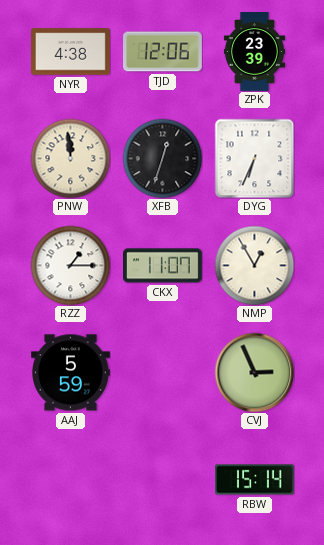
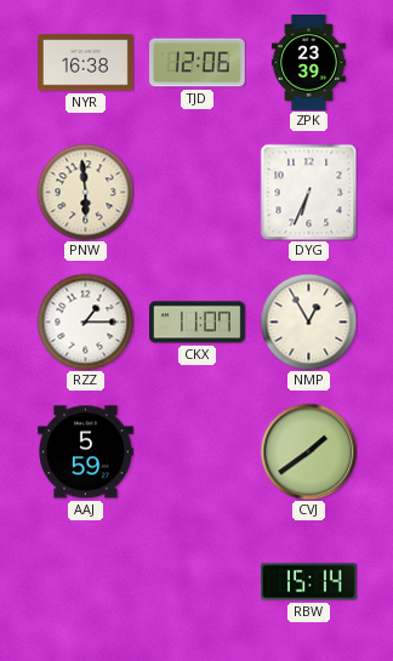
NYR: 4:38 -> 16:38
PNW: 11:59 -> 5:59
XFB: 12:33 -> none
CVJ: 2:56 -> 1:39
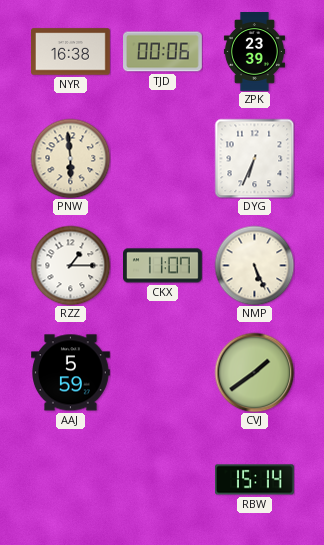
TJD: 12:06 -> 00:06
NMP: 12:55 -> 5:26
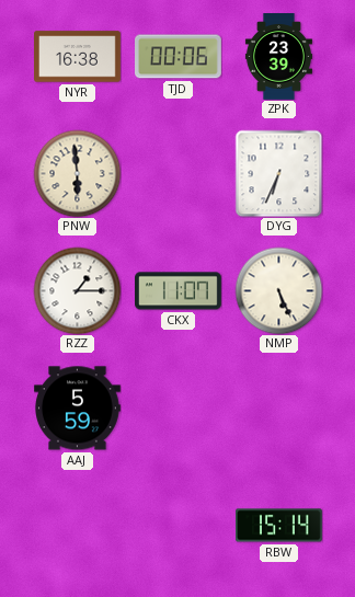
CVJ: 1:39 -> none
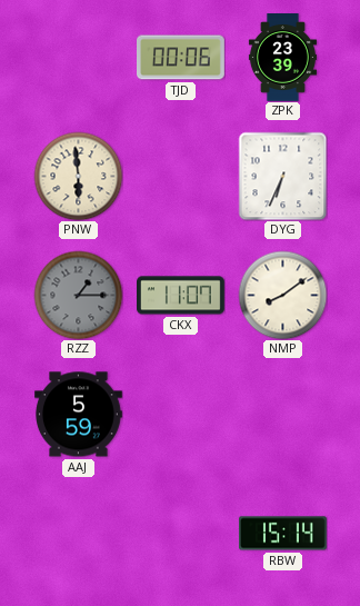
NYR: 16:38 -> none
RZZ dial: white -> grey
NMP: 5:26 -> 8:09
